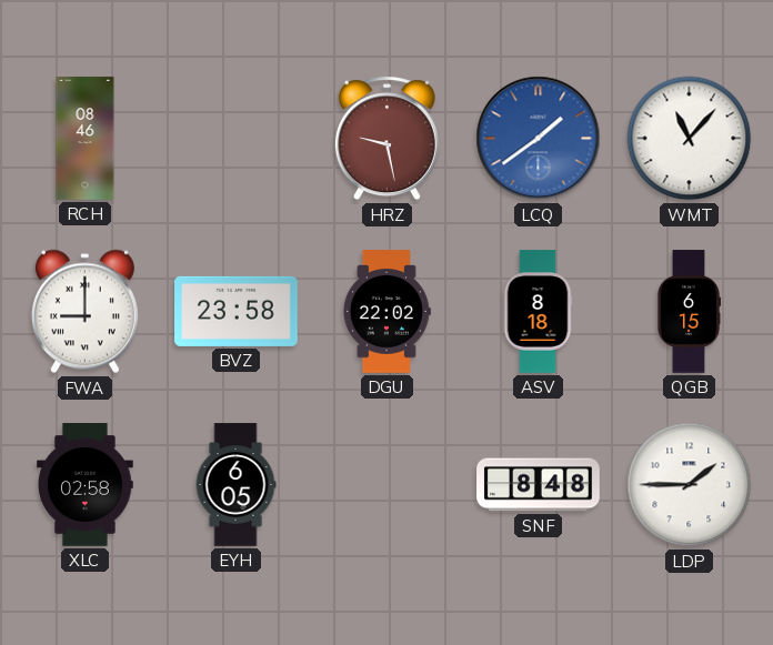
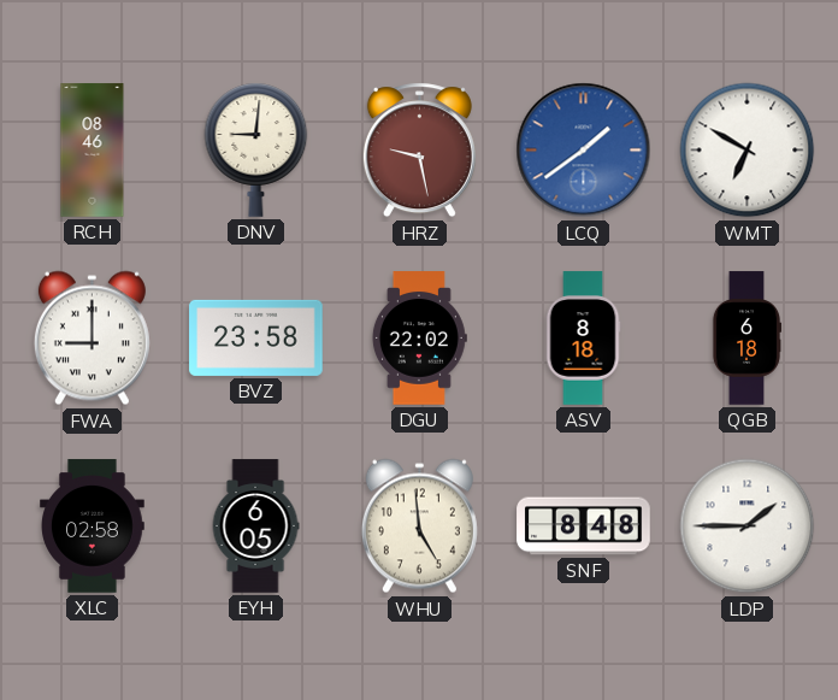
DNV: none -> 9:01
WMT: 11:07 -> 6:50
QGB: 6:15 -> 6:18
WHU: none -> 4:59
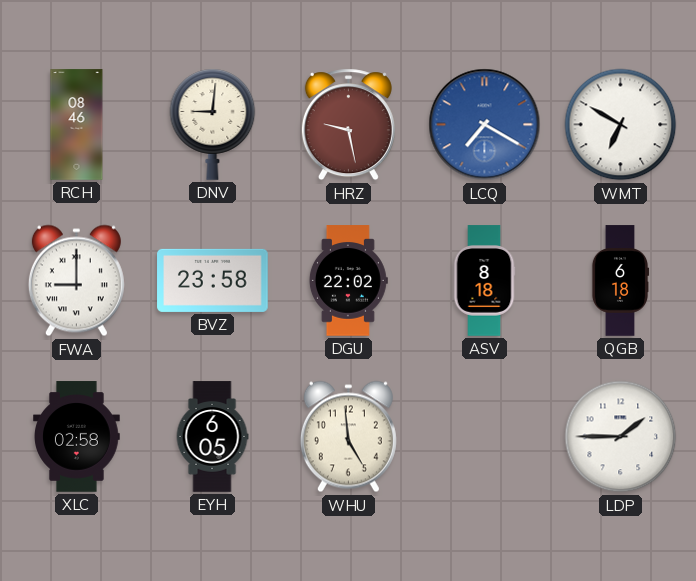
LCQ: 1:39 -> 7:20
SNF: 8:48 -> none
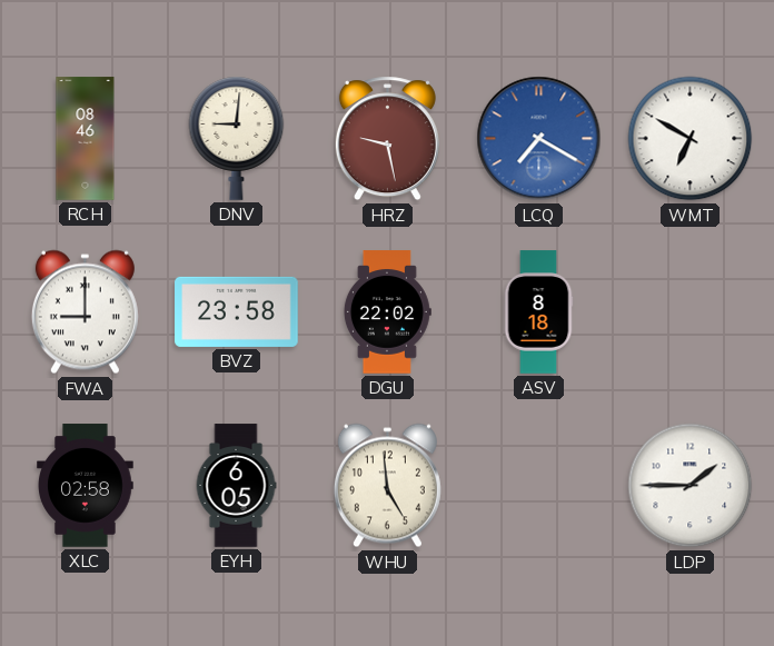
QGB: 6:18 -> none
